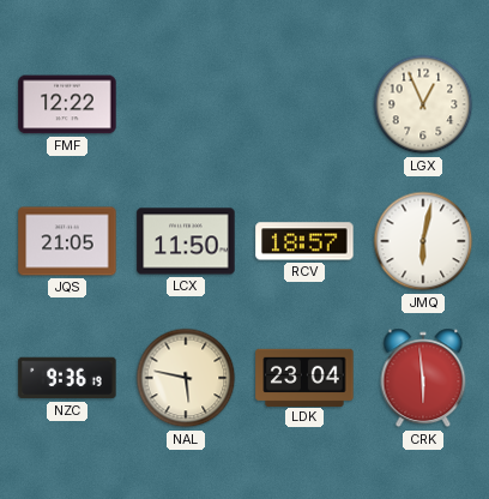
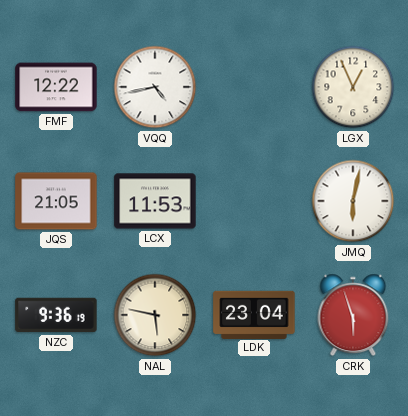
VQQ: none -> 4:43
LCX: 11:50 -> 11:53
RCV: 18:57 -> none
CRK: 5:59 -> 5:57
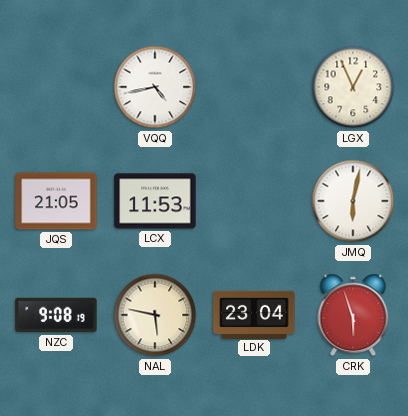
FMF: 12:22 -> none
NZC: 9:36 -> 9:08
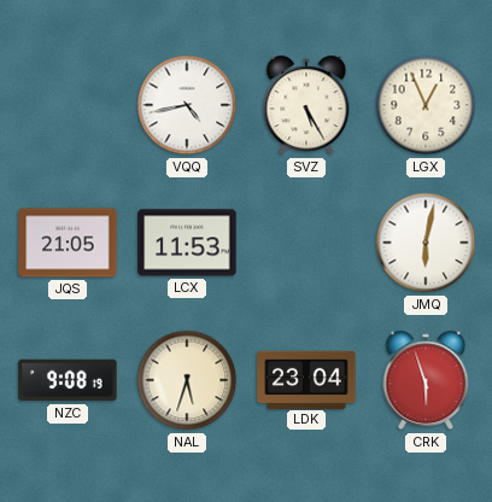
SVZ: none -> 5:25
NAL: 5:47 -> 5:33
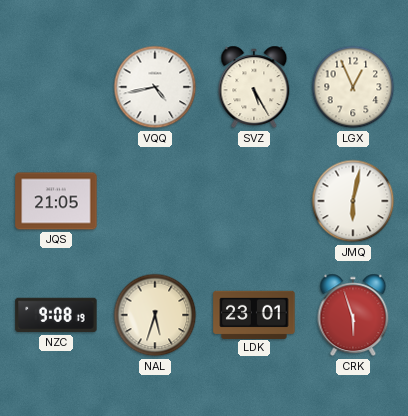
LCX: 11:53 -> none
LDK: 23:04 -> 23:01
